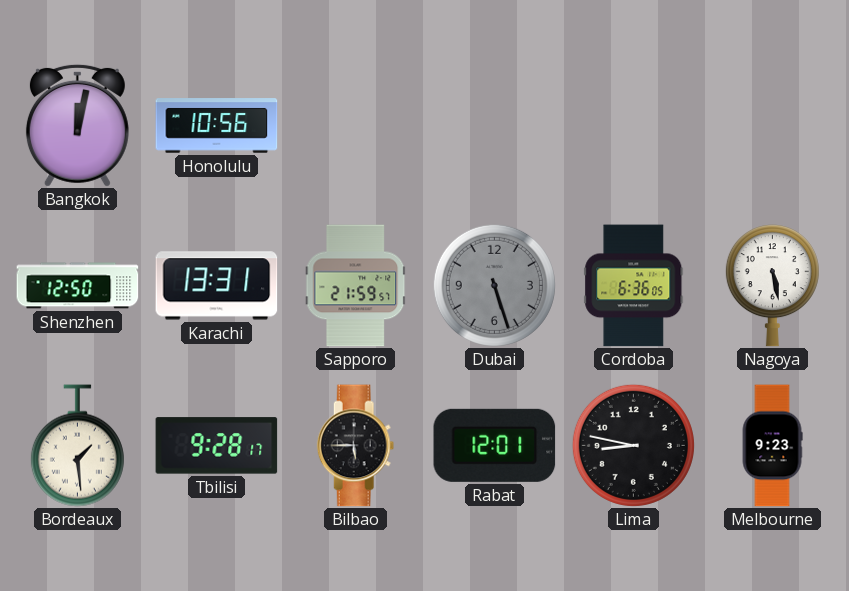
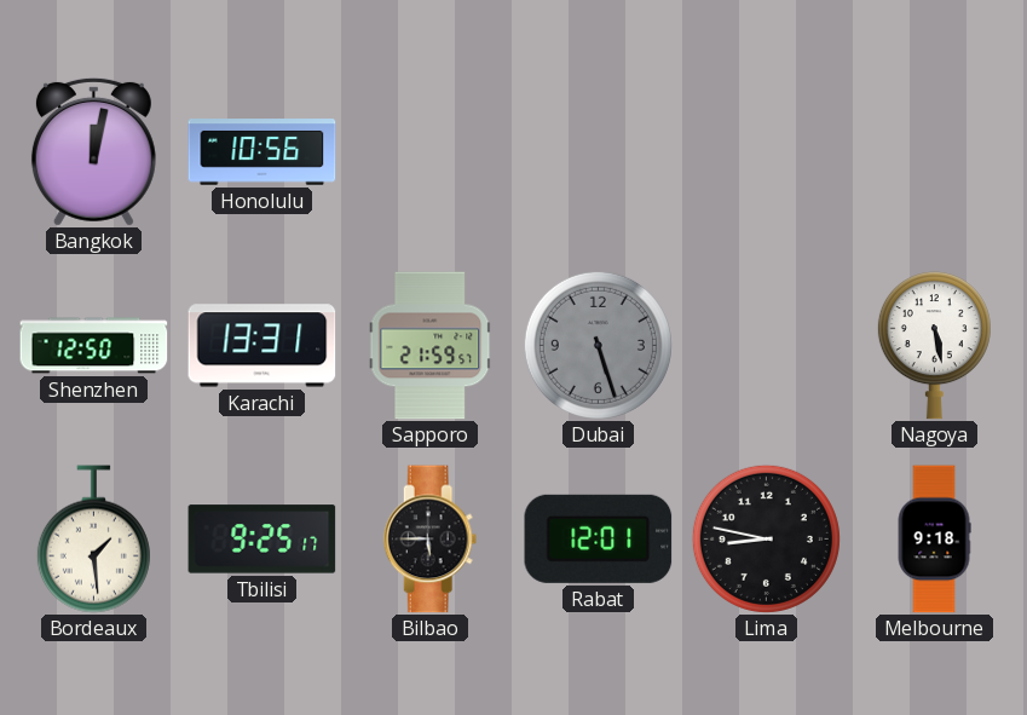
Cordoba: 6:36 -> none
Tbilisi: 9:28 -> 9:25
Melbourne: 9:23 -> 9:18
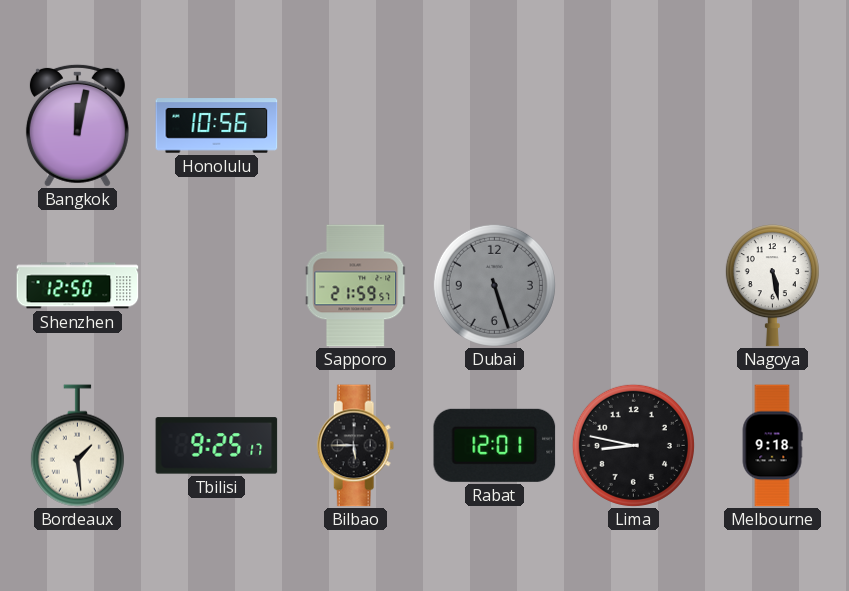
Karachi: 13:31 -> none
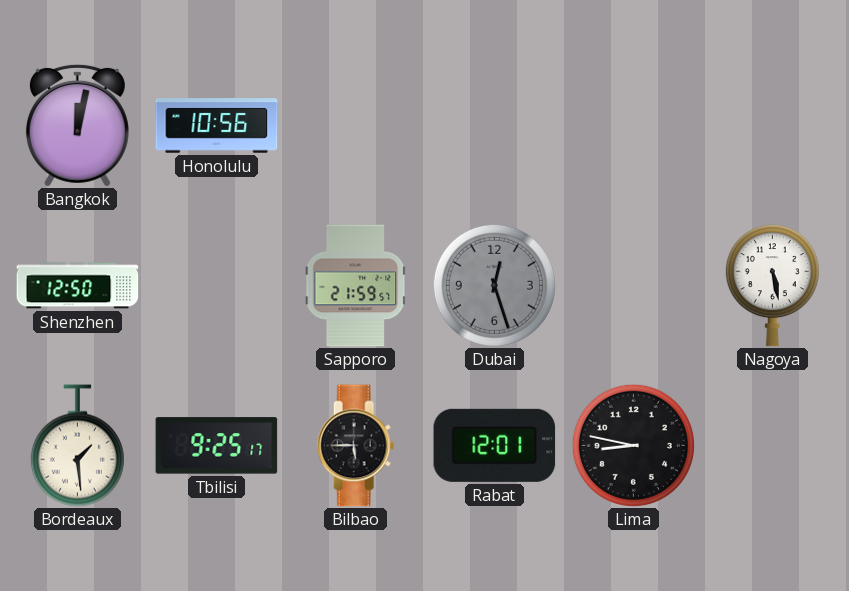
Dubai: 5:27 -> 12:27
Melbourne: 9:18 -> none
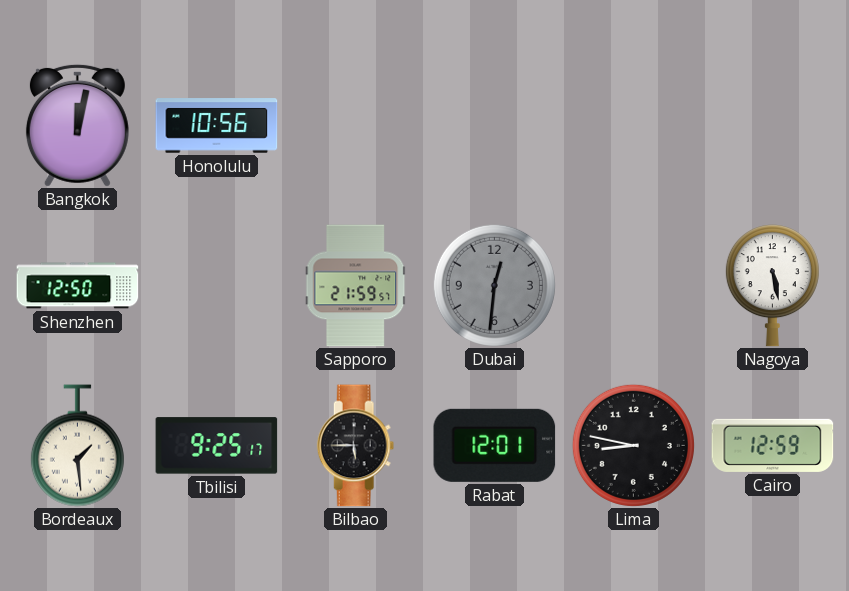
Dubai: 12:27 -> 12:31
Cairo: none -> 12:59
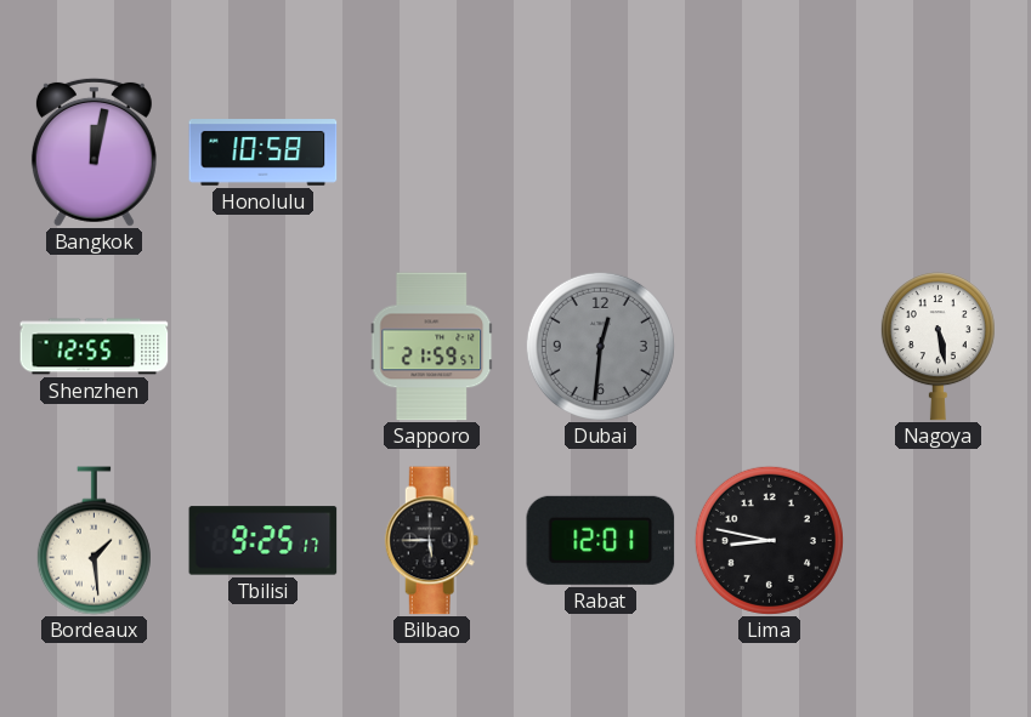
Honolulu: 10:56 -> 10:58
Shenzhen: 12:50 -> 12:55
Cairo: 12:59 -> none
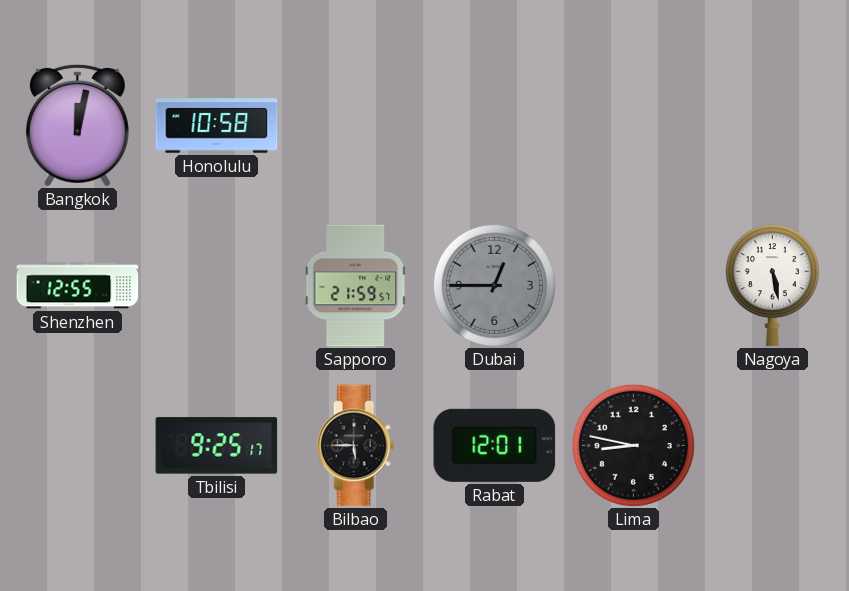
Dubai: 12:31 -> 12:45
Bordeaux: 1:29 -> none
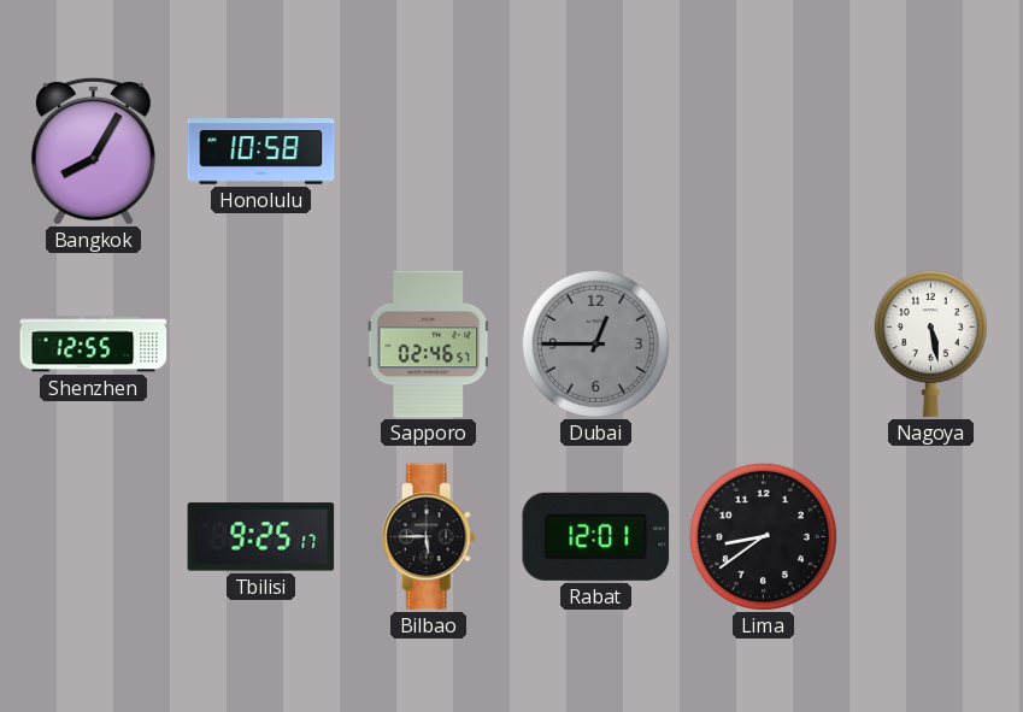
Bangkok: 12:02 -> 8:05
Sapporo: 21:59 -> 02:46
Lima: 8:47 -> 8:39
